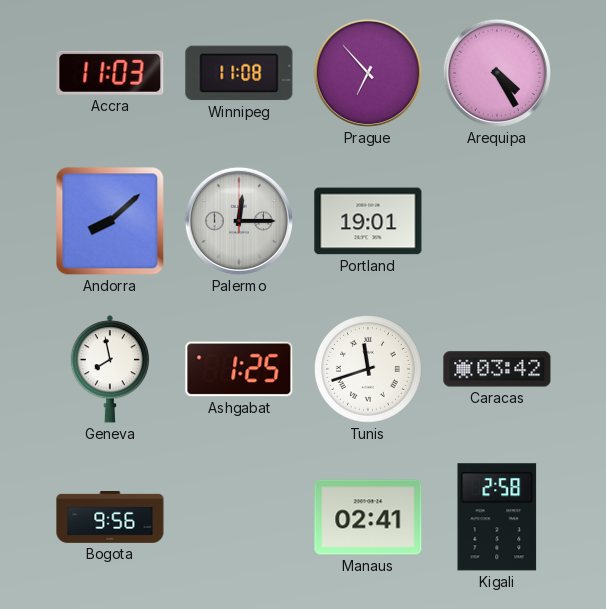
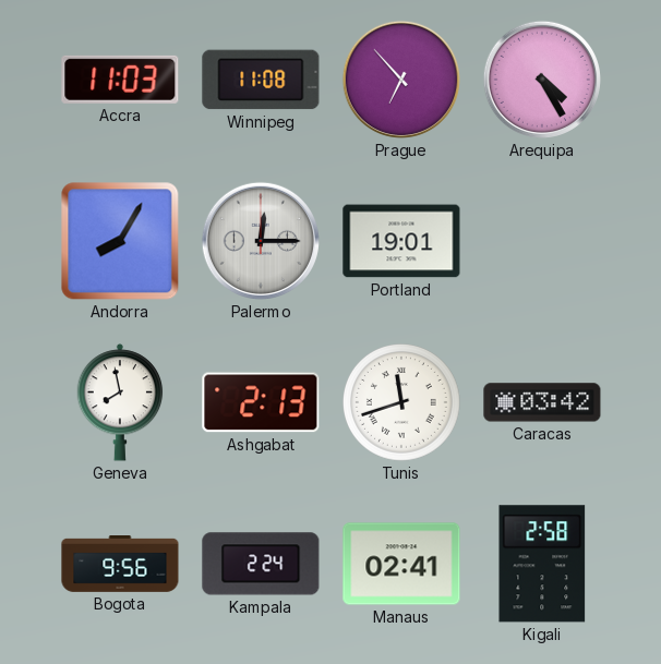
Andorra: 8:08 -> 8:05
Ashgabat: 1:25 -> 2:13
Kampala: none -> 2:24
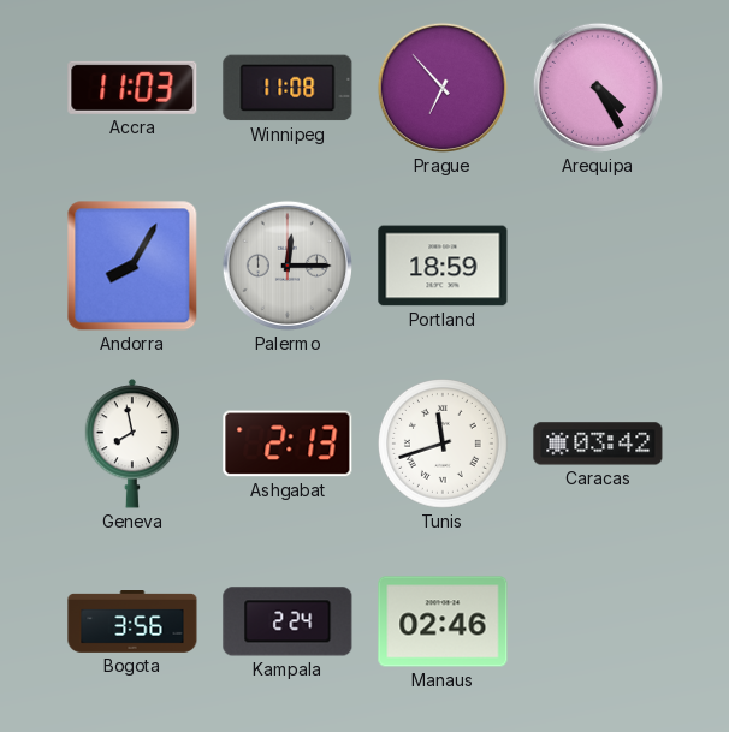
Portland: 19:01 -> 18:59
Bogota: 9:56 -> 3:56
Manaus: 02:41 -> 02:46
Kigali: 2:58 -> none
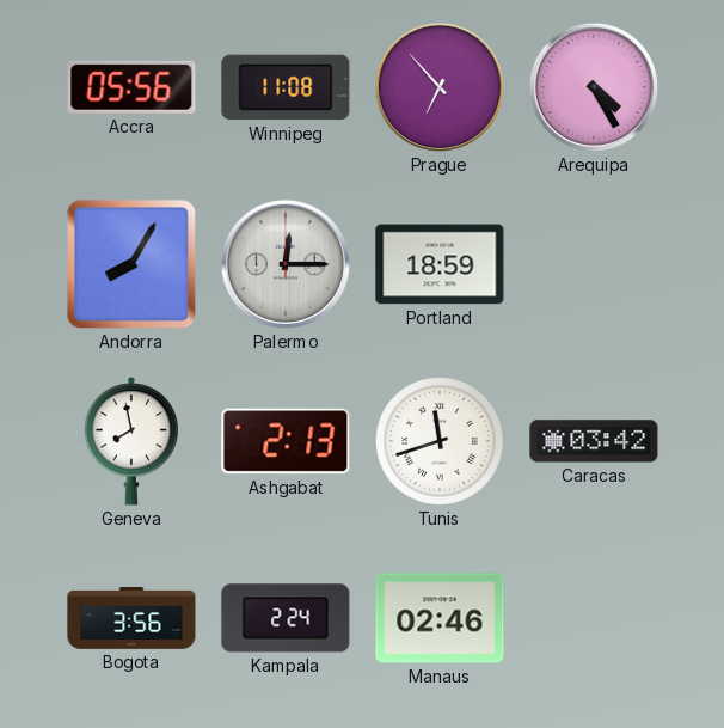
Accra: 11:03 -> 05:56
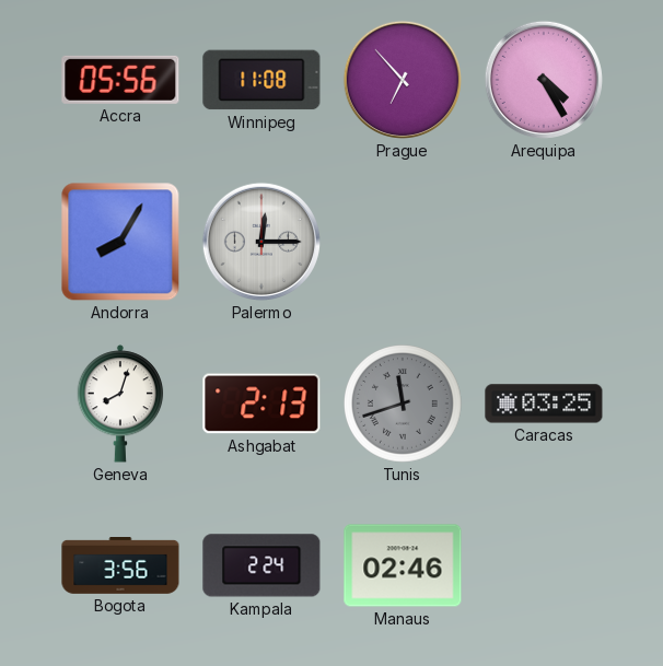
Portland: 18:59 -> none
Geneva: 7:58 -> 8:03
Tunis dial: white -> grey
Caracas: 03:42 -> 03:25
